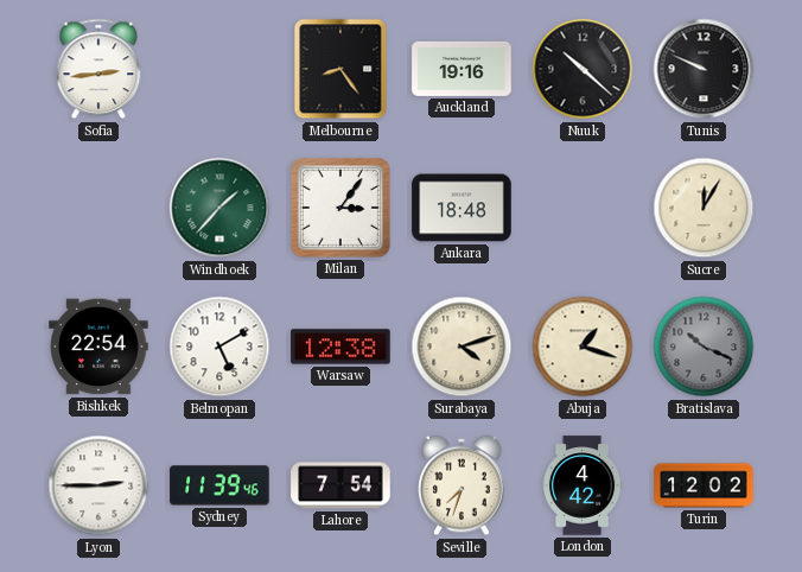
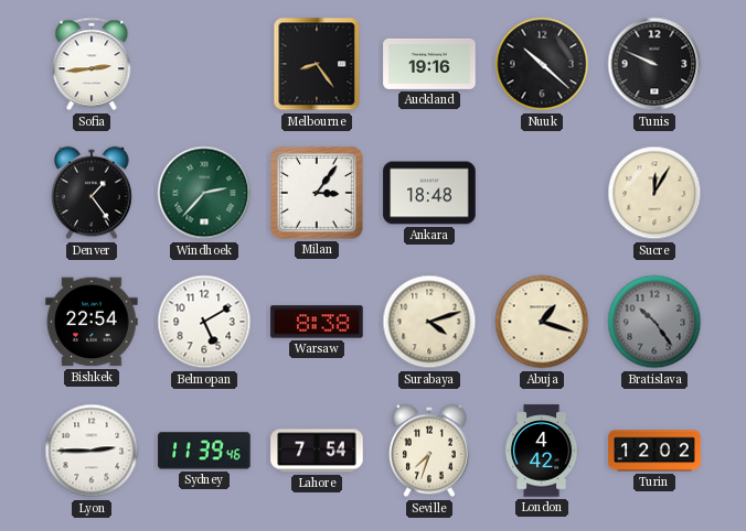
Denver: none -> 1:24
Windhoek: 1:37 -> 2:37
Warsaw: 12:38 -> 8:38
Bratislava: 10:19 -> 10:24
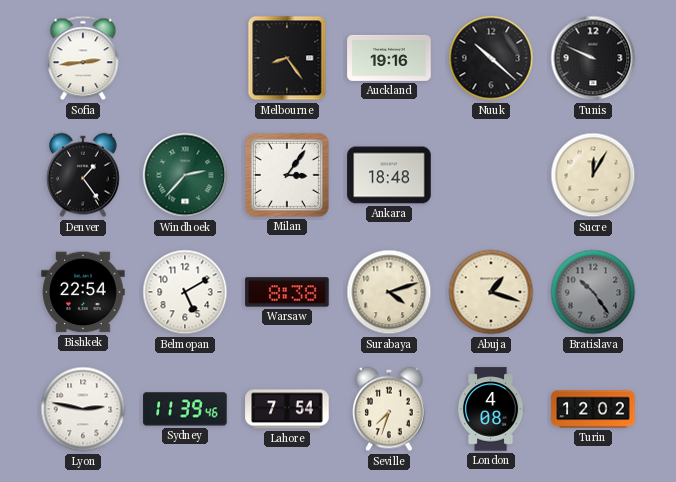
Lyon: 2:45 -> 2:47
London: 4:42 -> 4:08
